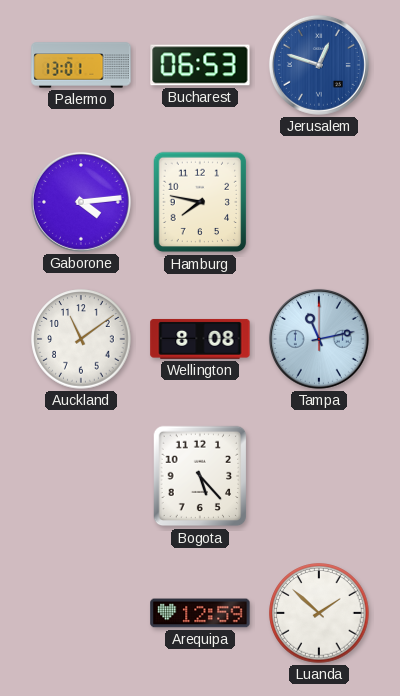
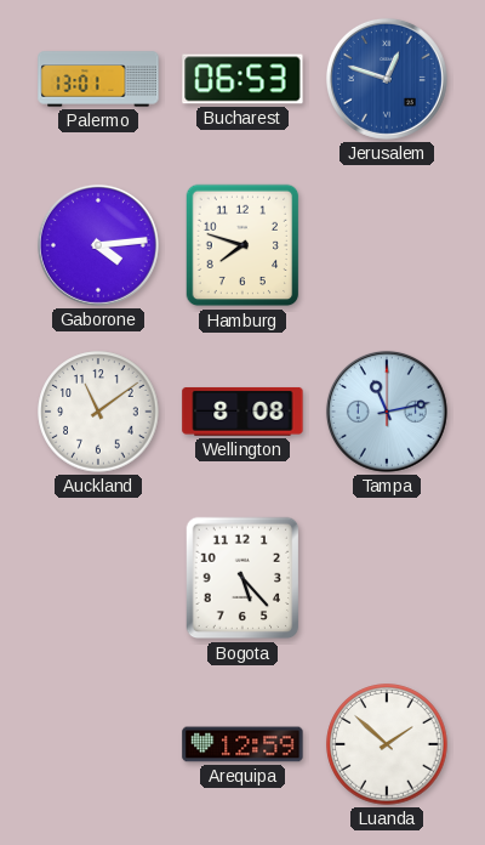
Hamburg: 7:47 -> 7:48
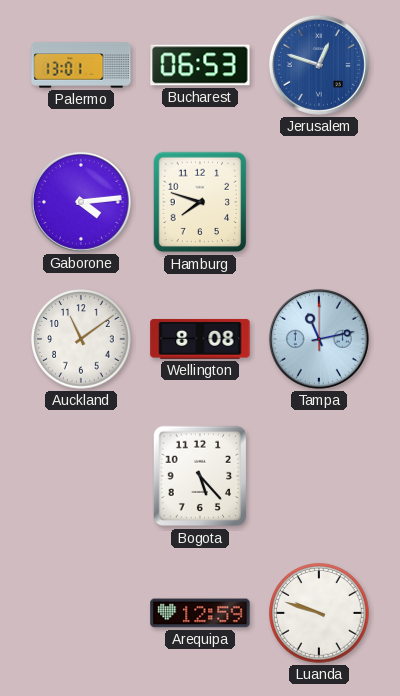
Luanda: 1:52 -> 9:48
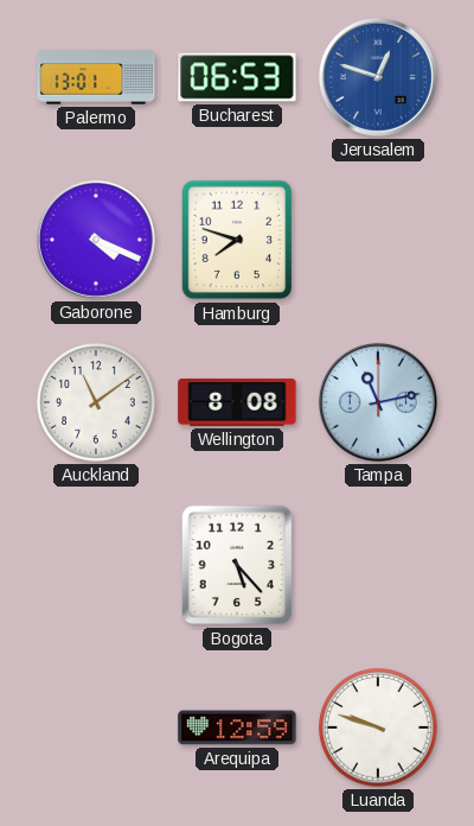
Gaborone: 4:14 -> 4:19
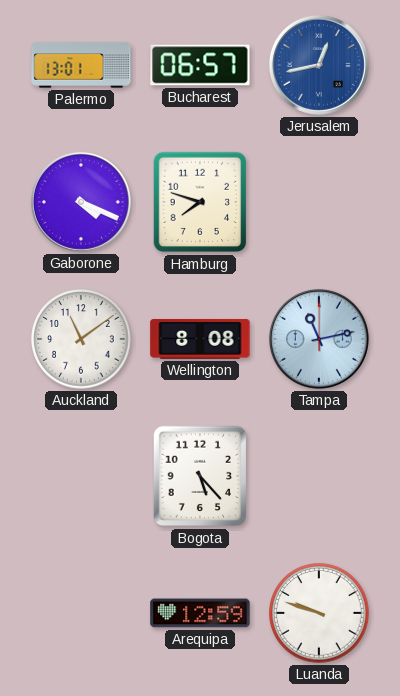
Bucharest: 06:53 -> 06:57
Jerusalem: 12:48 -> 12:43
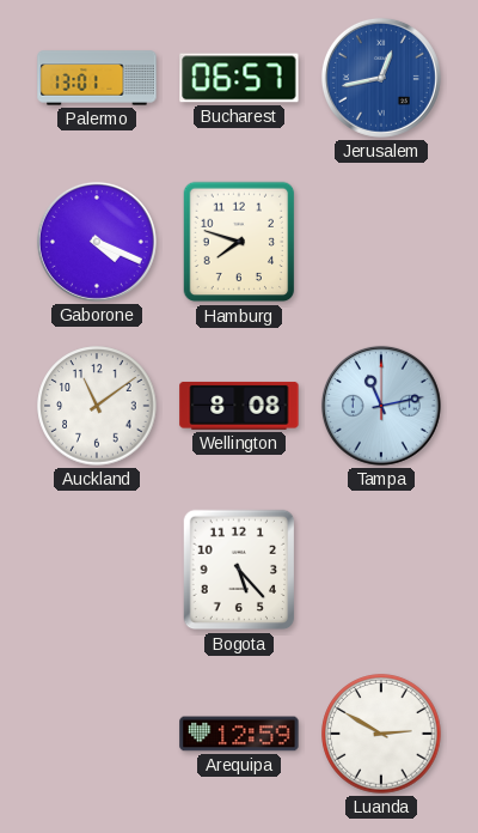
Luanda: 9:48 -> 2:50
